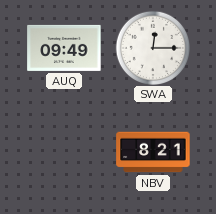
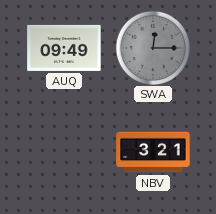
SWA dial: white -> grey
NBV: 8:21 -> 3:21
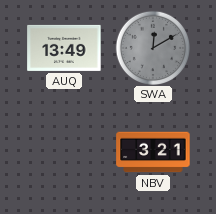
AUQ: 09:49 -> 13:49
SWA: 12:15 -> 12:10
